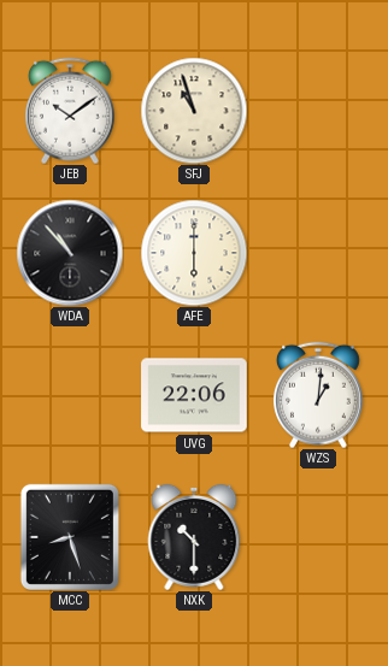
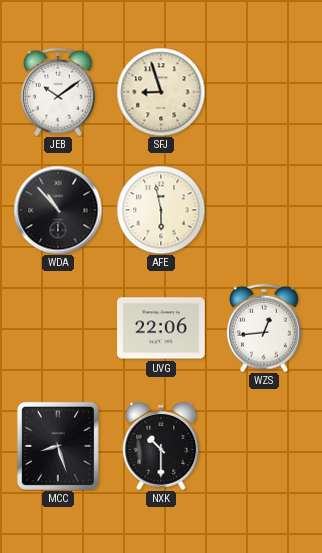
SFJ: 10:57 -> 8:57
AFE: 6:00 -> 5:58
WZS: 1:01 -> 12:44
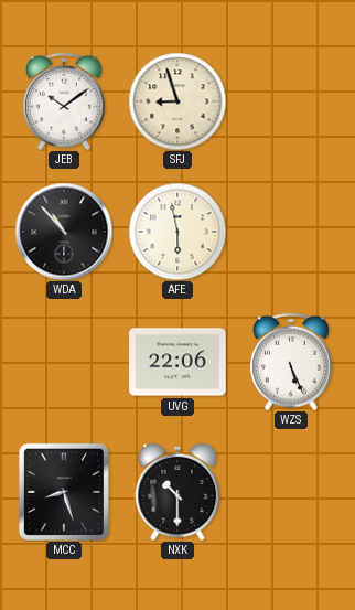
WZS: 12:44 -> 5:26
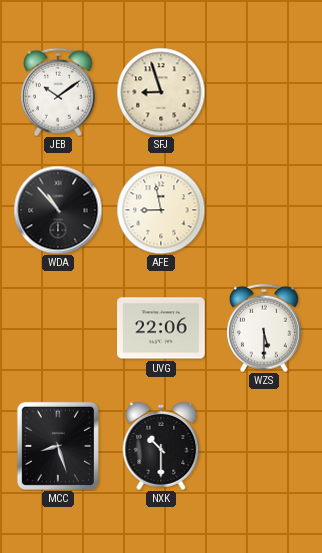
AFE: 5:58 -> 8:58
WZS: 5:26 -> 5:30
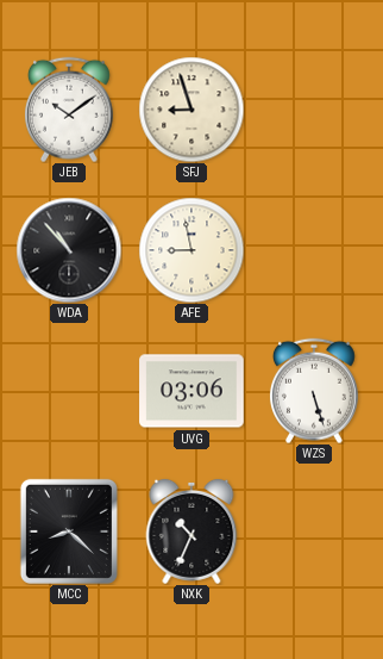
UVG: 22:06 -> 03:06
WZS: 5:30 -> 5:27
MCC: 8:27 -> 8:22
NXK: 10:30 -> 10:34
